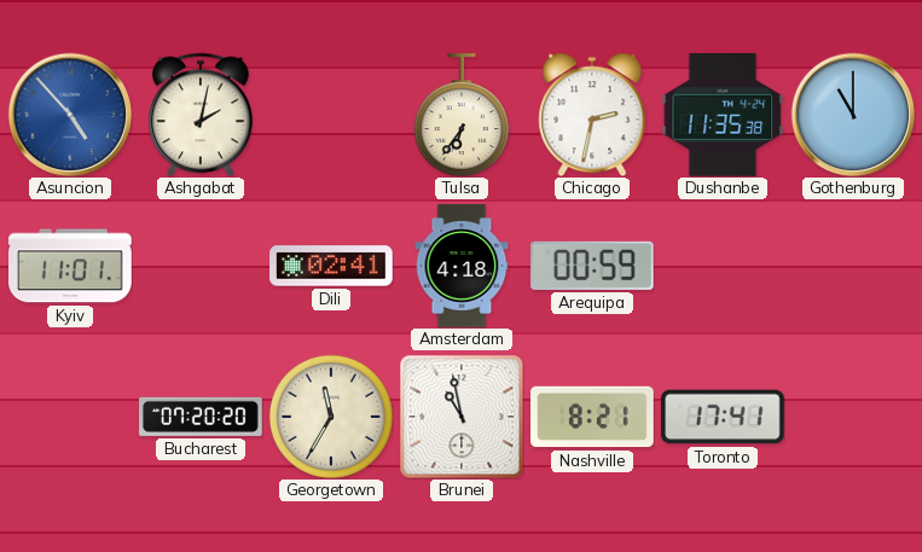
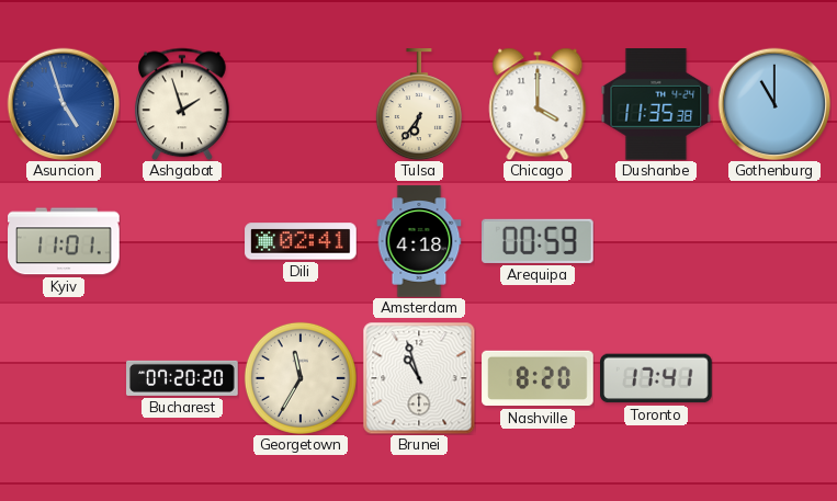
Asuncion: 4:53 -> 4:57
Ashgabat: 2:02 -> 1:57
Chicago: 2:32 -> 4:00
Brunei: 10:58 -> 10:57
Nashville: 8:21 -> 8:20
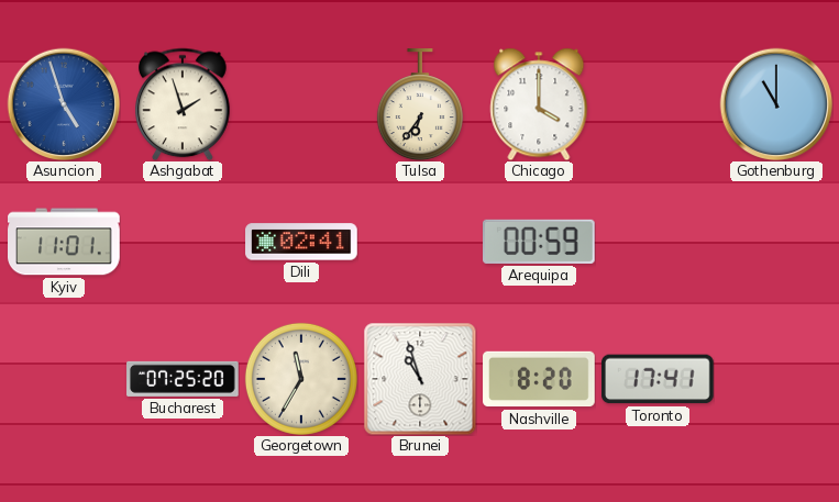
Dushanbe: 11:35 -> none
Amsterdam: 4:18 -> none
Bucharest: 07:20 -> 07:25
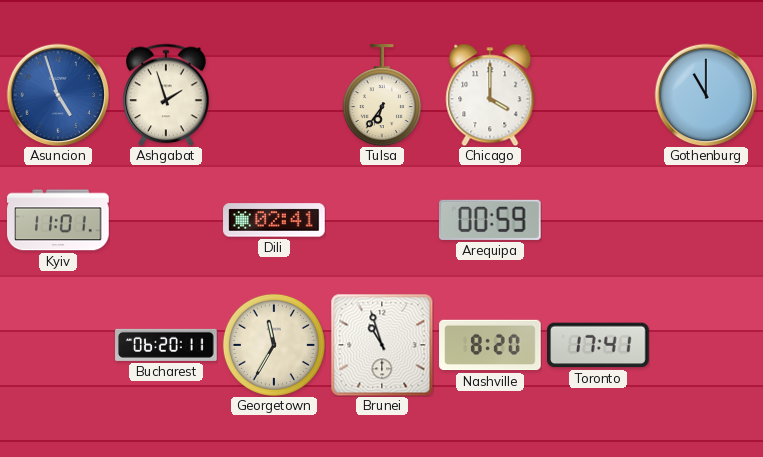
Bucharest: 07:25 -> 06:20
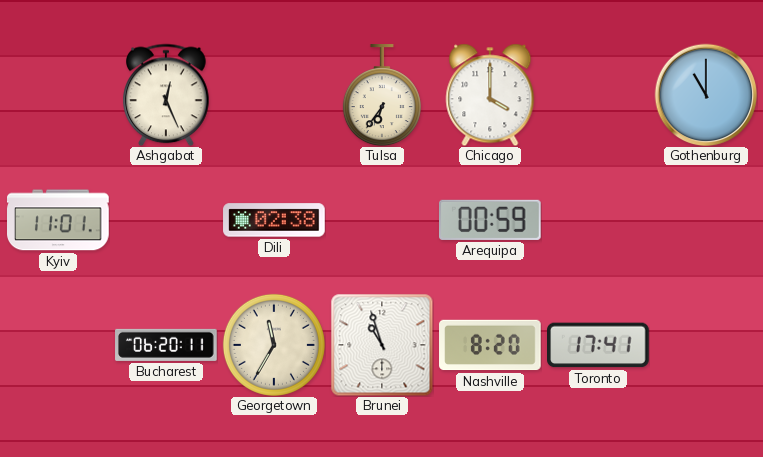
Asuncion: 4:57 -> none
Ashgabat: 1:57 -> 12:26
Dili: 02:41 -> 02:38
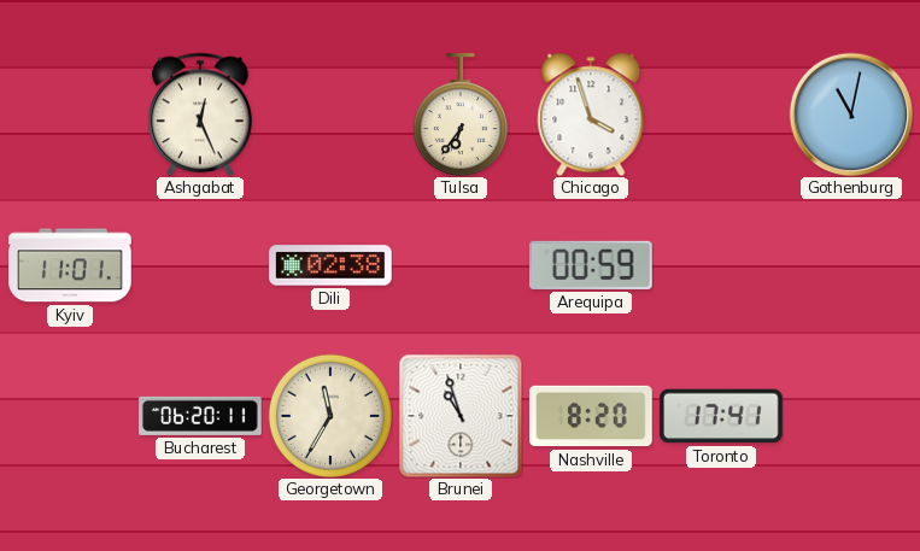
Chicago: 4:00 -> 3:57
Gothenburg: 11:00 -> 11:02
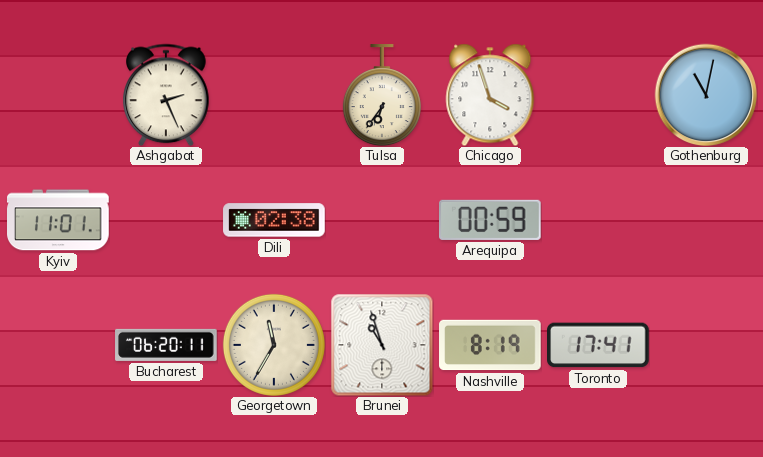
Ashgabat: 12:26 -> 2:26
Nashville: 8:20 -> 8:19
